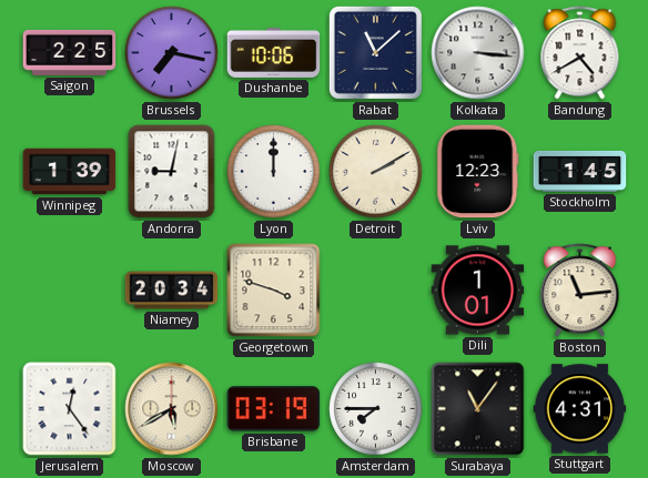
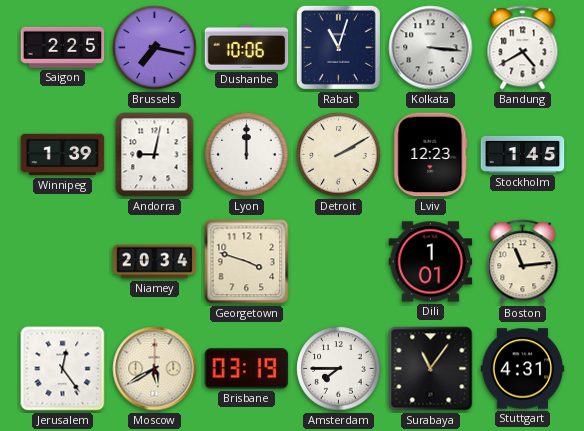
Rabat: 11:08 -> 11:03
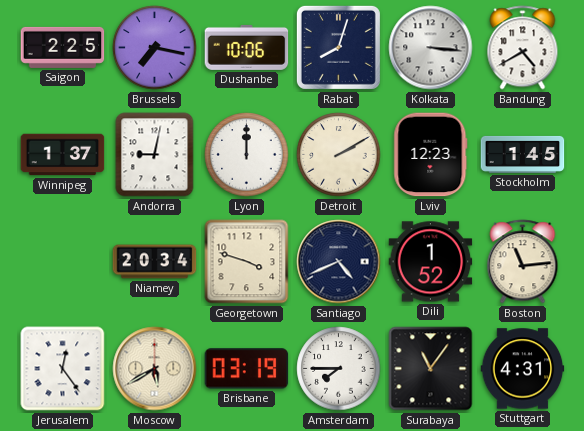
Rabat: 11:03 -> 8:03
Winnipeg: 1:39 -> 1:37
Santiago: none -> 4:41
Dili: 1:01 -> 1:52
